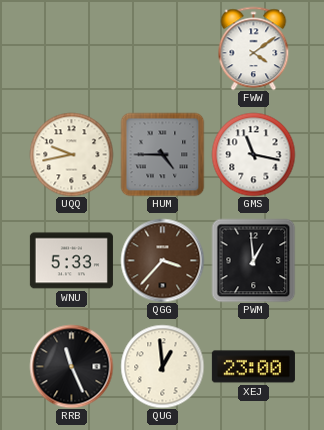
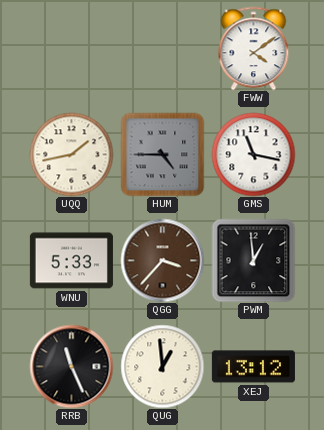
UQQ: 9:43 -> 1:43
XEJ: 23:00 -> 13:12
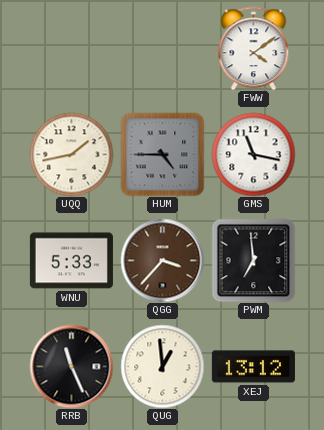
PWM: 12:59 -> 6:59
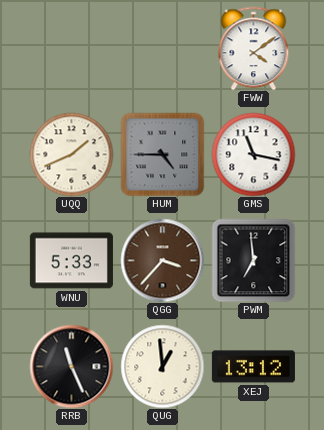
UQQ: 1:43 -> 1:41
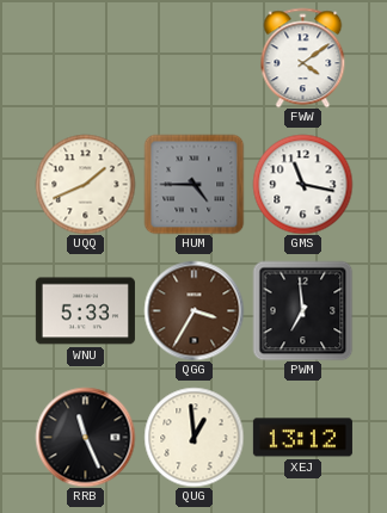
QGG: 3:37 -> 3:35
